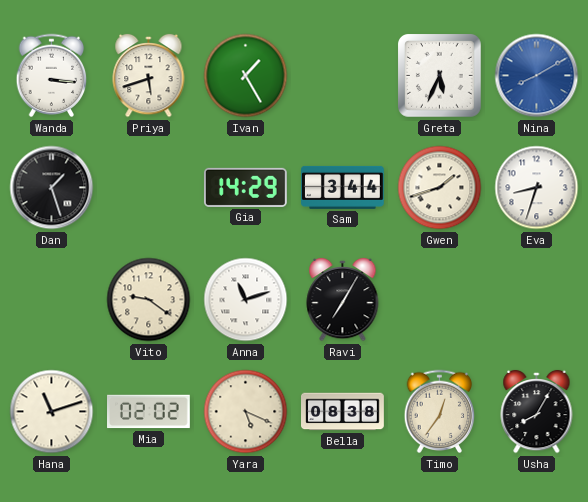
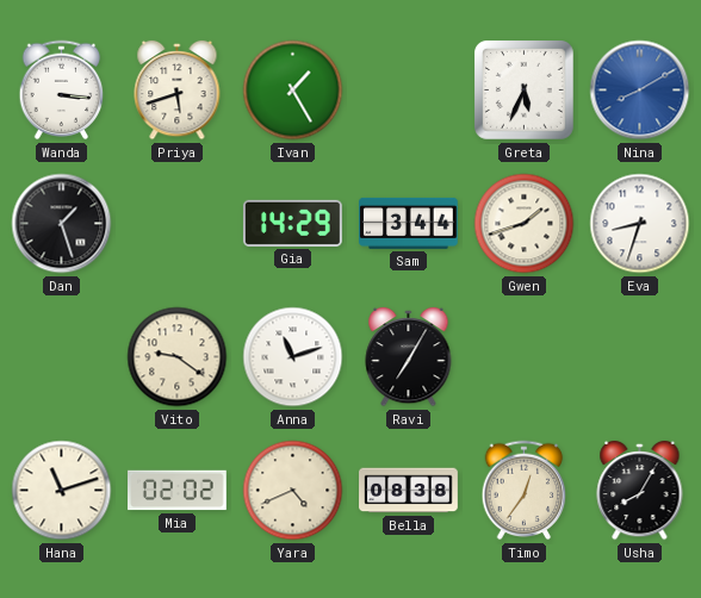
Yara: 5:19 -> 4:41
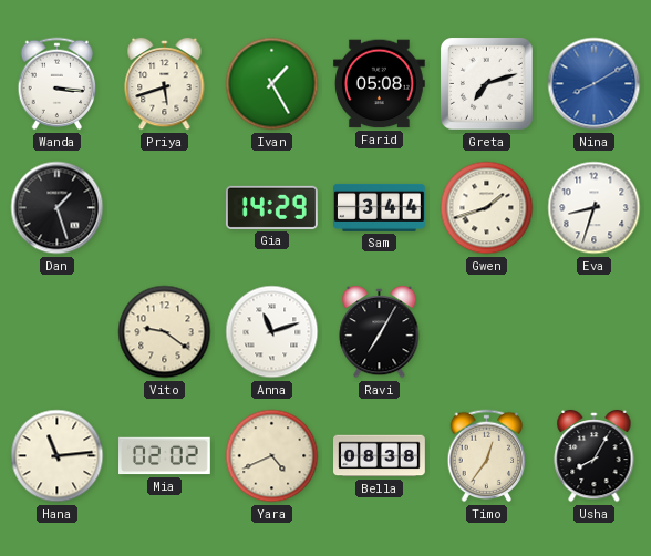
Farid: none -> 05:08
Greta: 5:34 -> 7:12
Hana: 11:12 -> 11:14
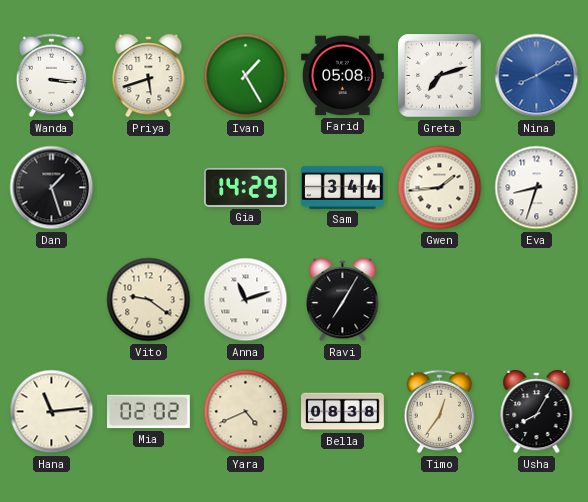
Gwen: 1:42 -> 1:44
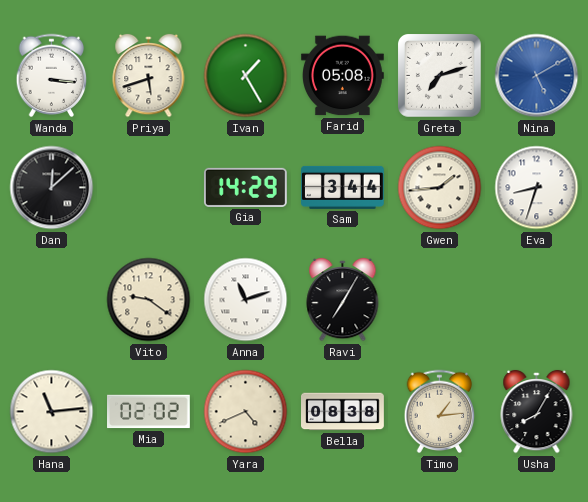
Nina: 8:10 -> 5:10
Dan: 1:27 -> 12:08
Timo: 12:36 -> 1:14
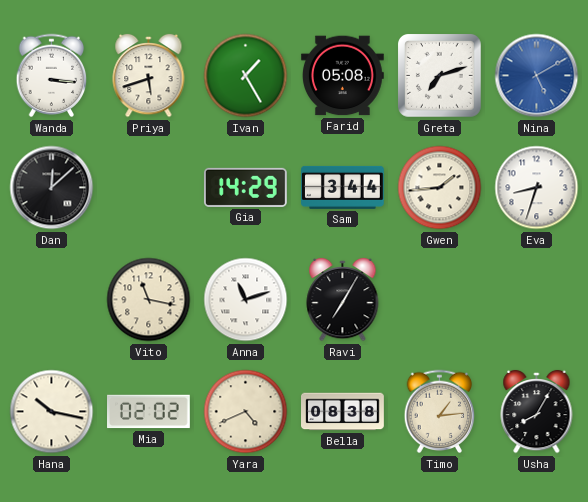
Vito: 9:21 -> 11:17
Hana: 11:14 -> 10:17
